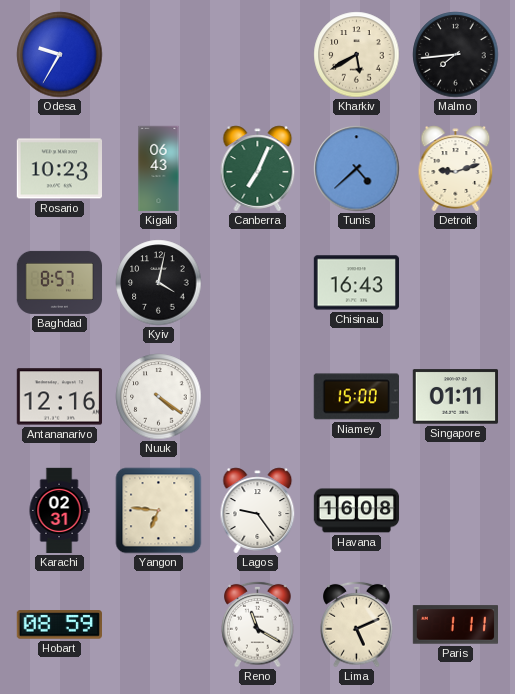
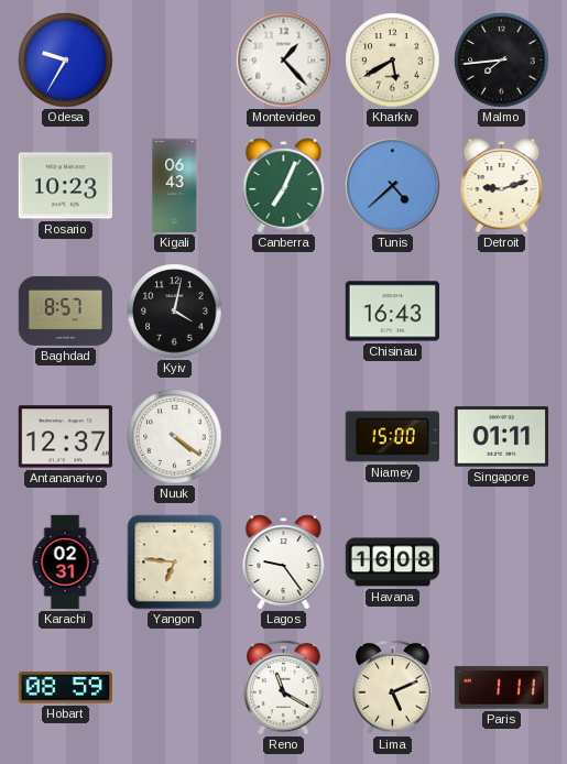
Montevideo: none -> 1:23
Antananarivo: 12:16 -> 12:37
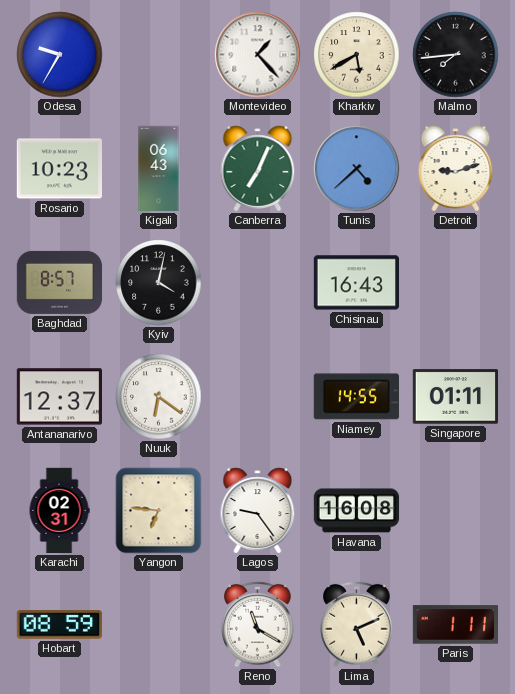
Nuuk: 4:21 -> 6:21
Niamey: 15:00 -> 14:55
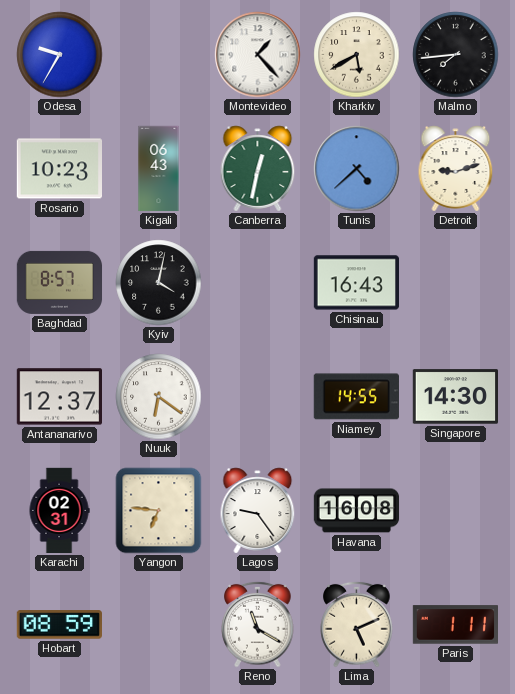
Canberra: 7:04 -> 12:32
Singapore: 01:11 -> 14:30
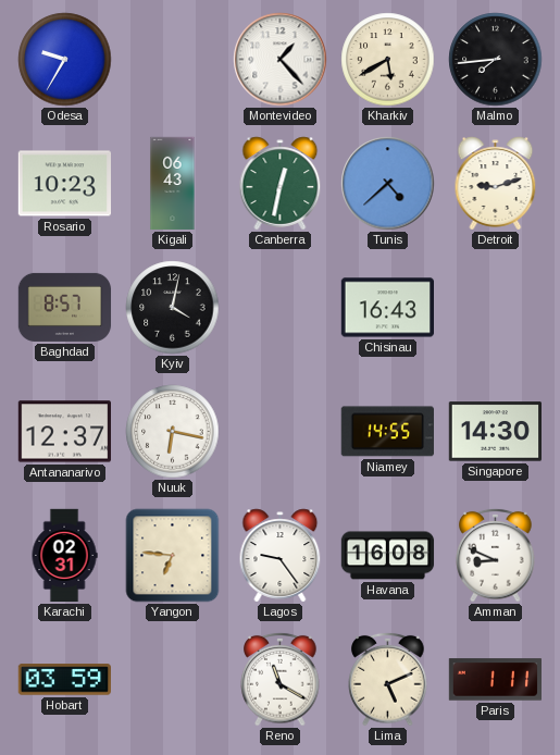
Nuuk: 6:21 -> 6:17
Amman: none -> 8:49
Hobart: 08:59 -> 03:59
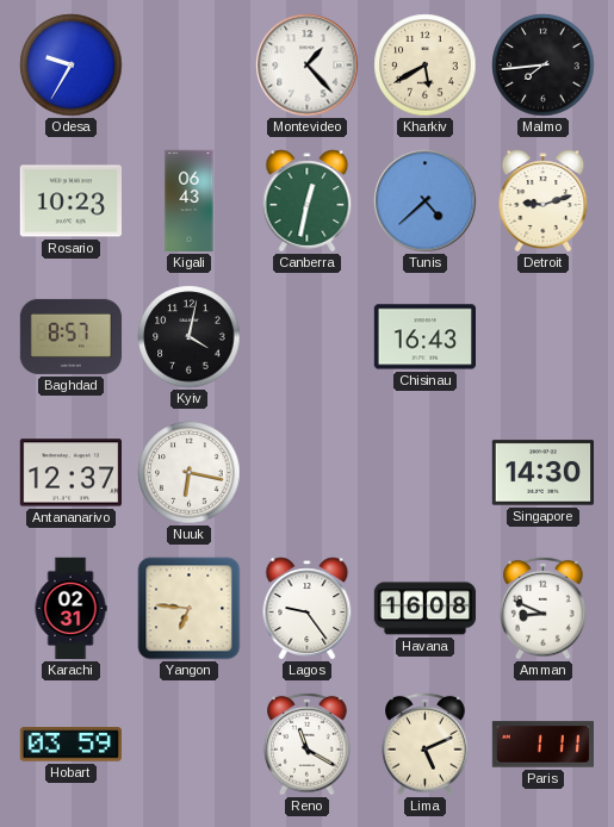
Niamey: 14:55 -> none
